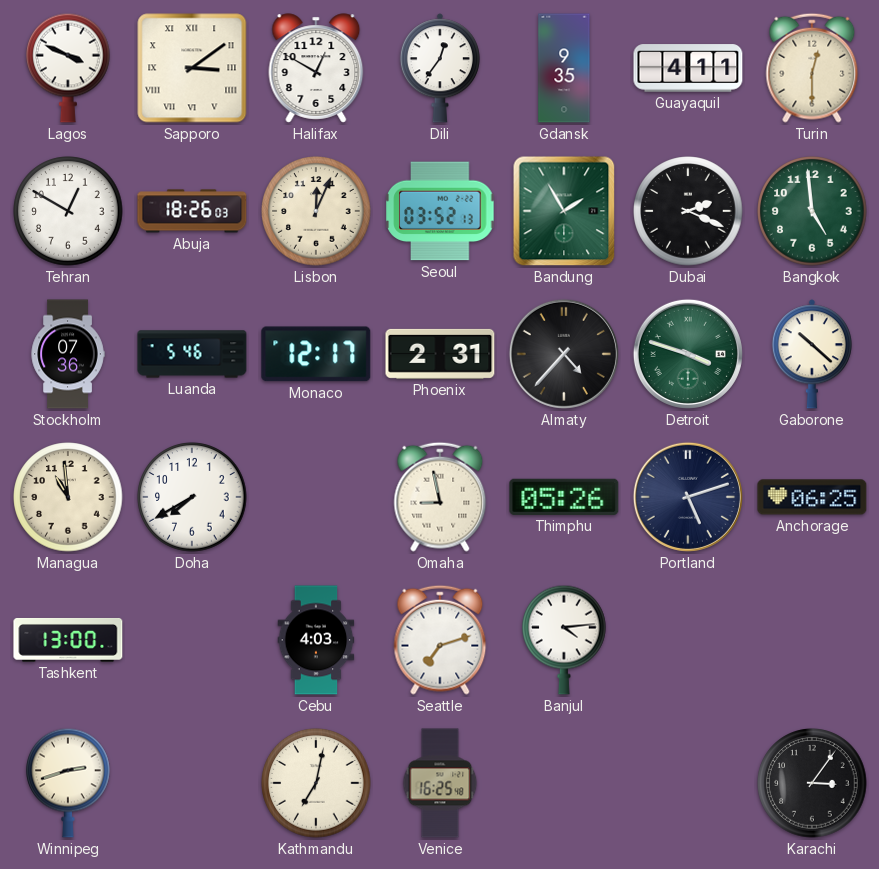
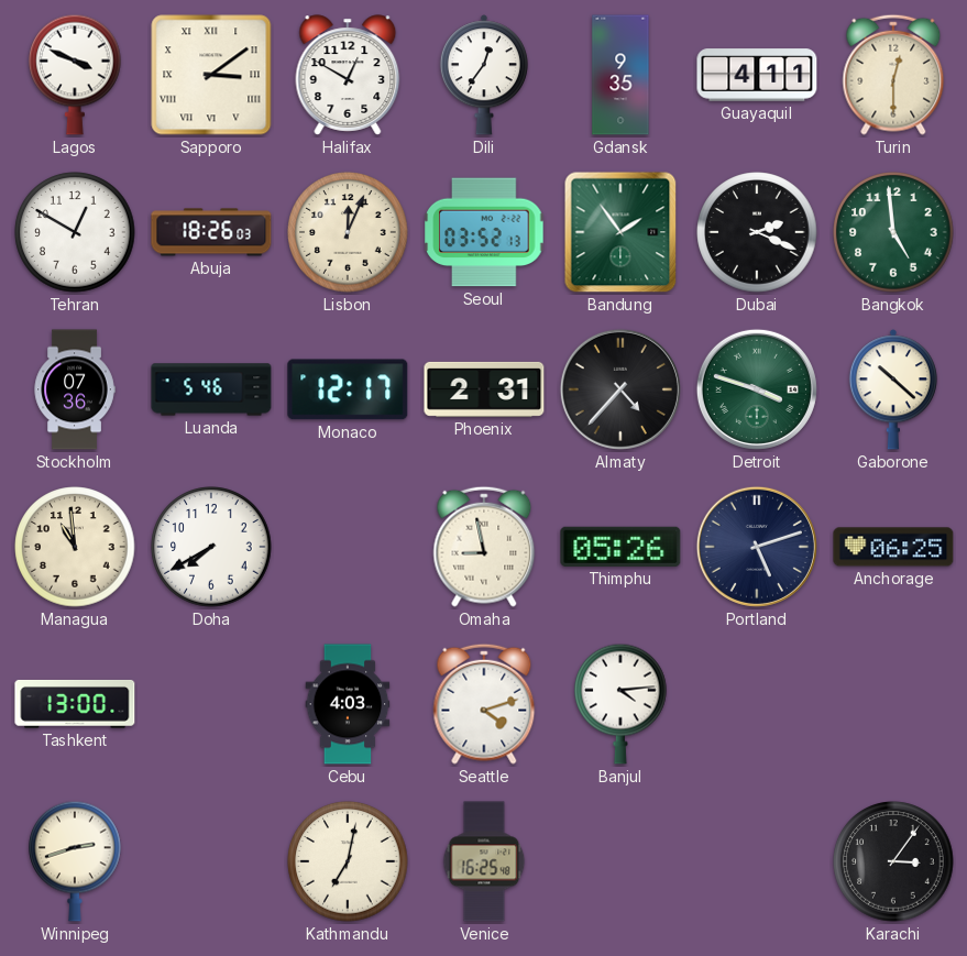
Bandung: 1:55 -> 1:54
Seattle: 7:12 -> 4:12
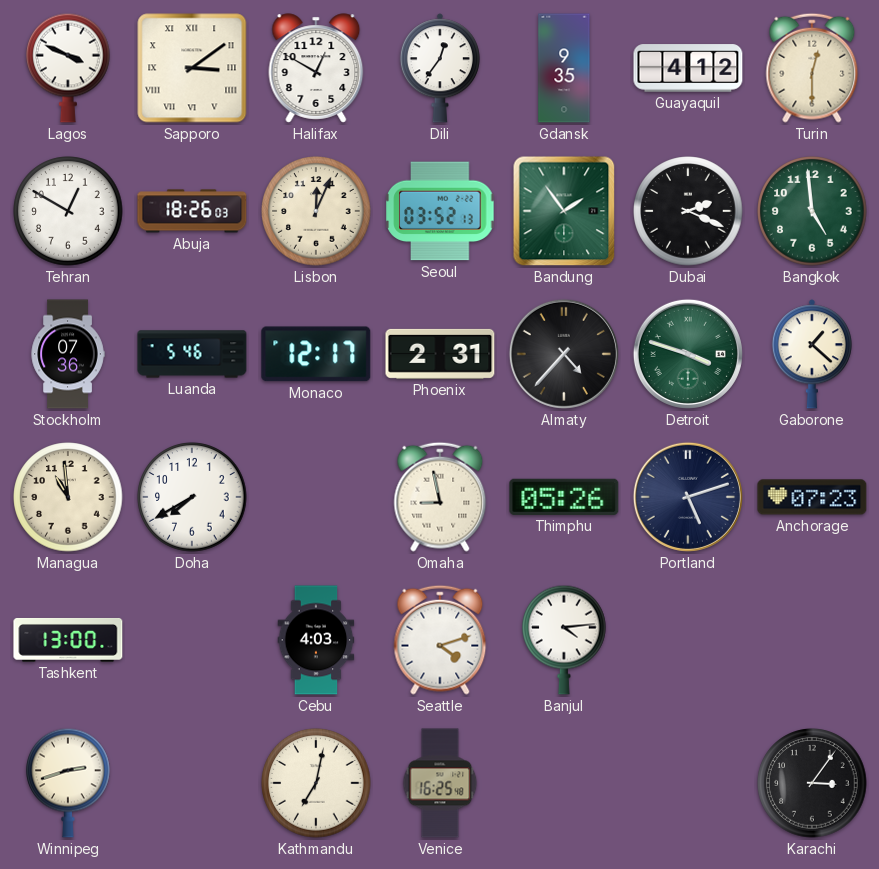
Guayaquil: 4:11 -> 4:12
Gaborone: 10:22 -> 1:22
Anchorage: 06:25 -> 07:23
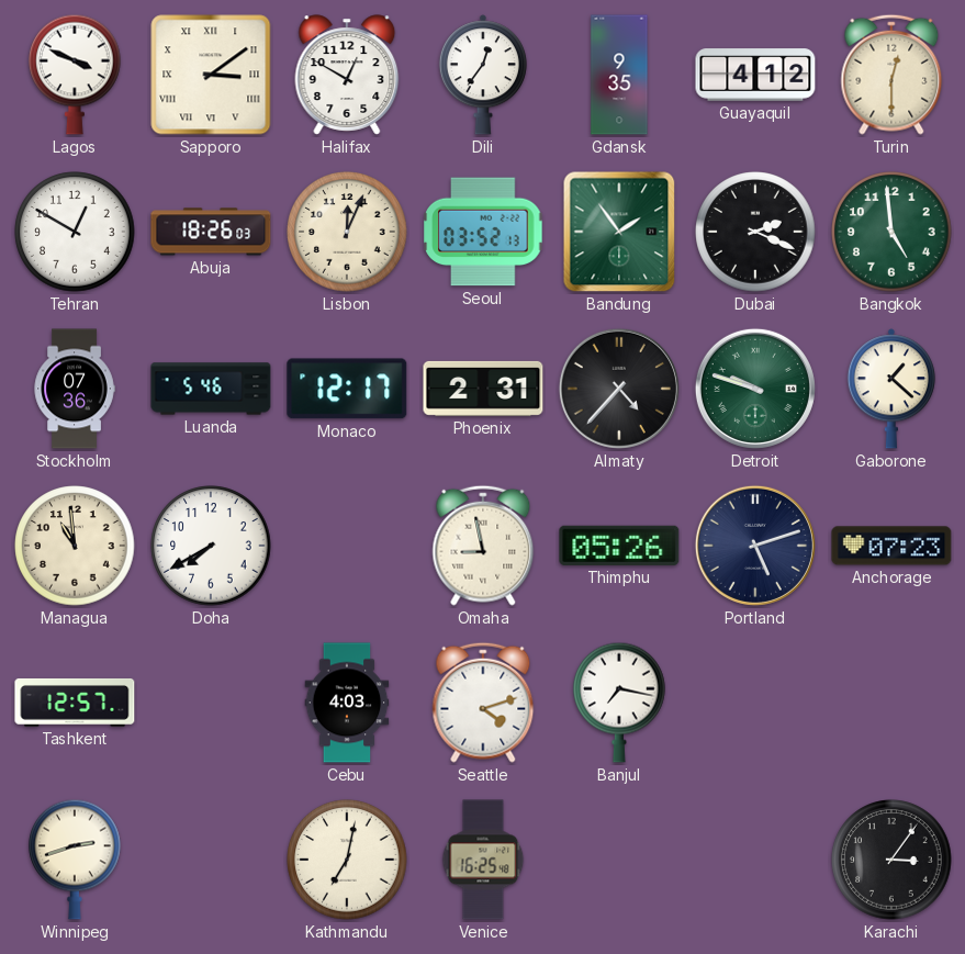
Detroit: 3:48 -> 9:48
Tashkent: 13:00 -> 12:57
Banjul: 4:14 -> 7:17
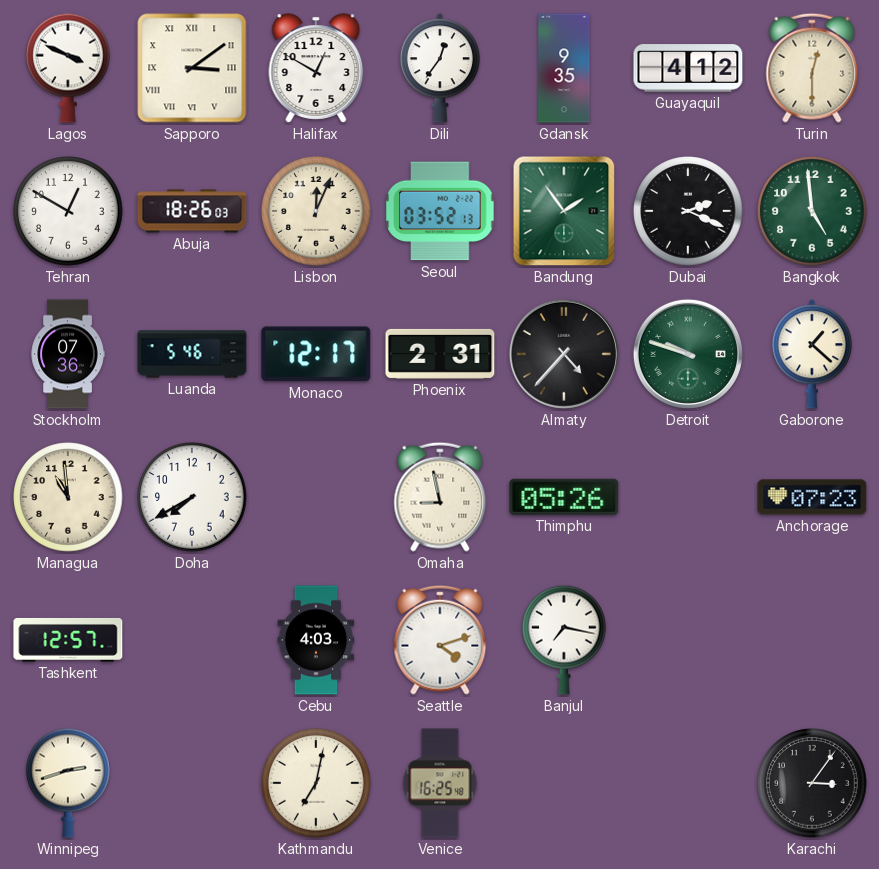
Portland: 5:12 -> none
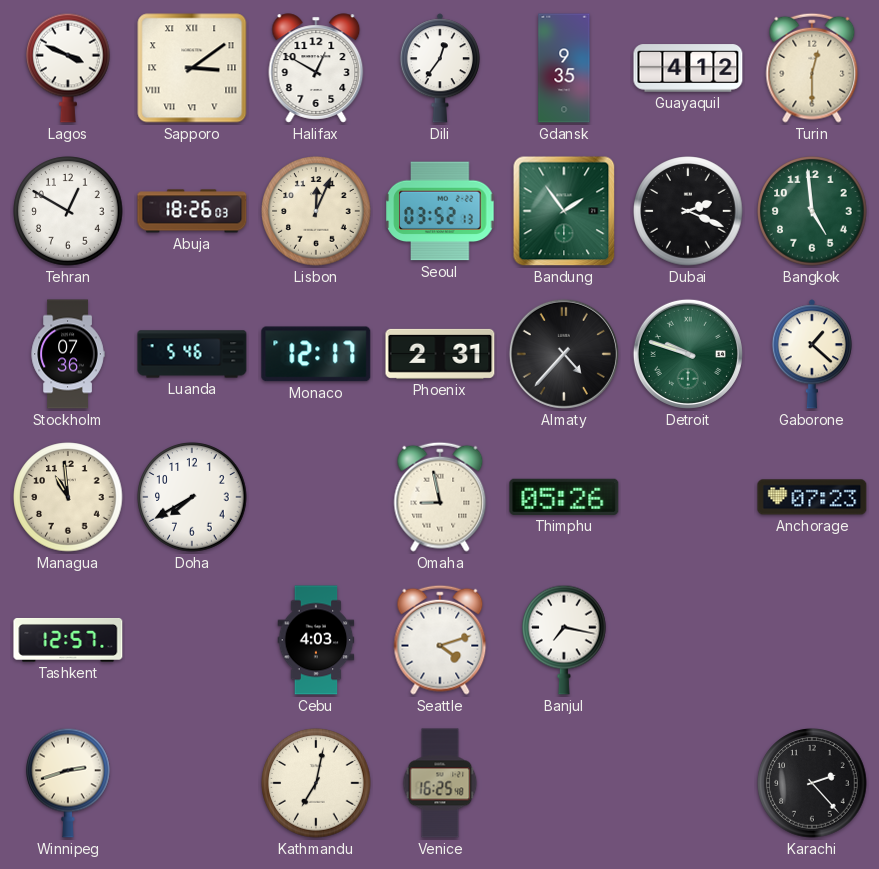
Karachi: 3:06 -> 2:23
